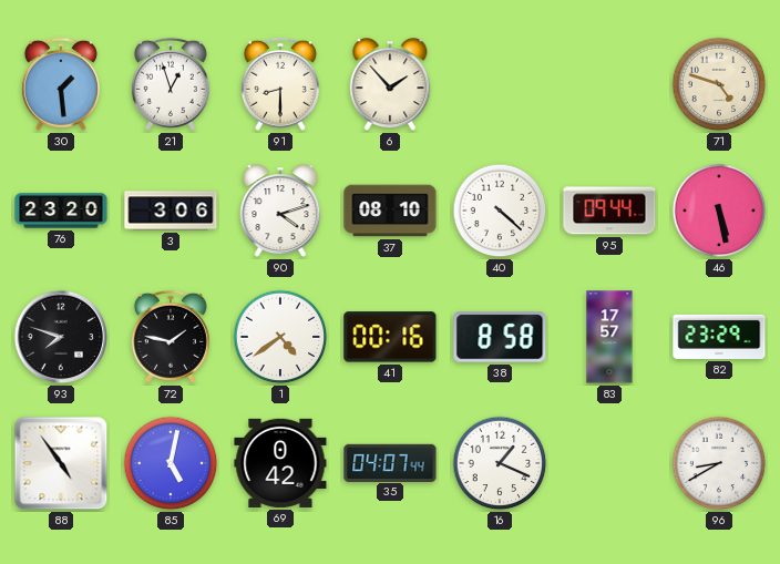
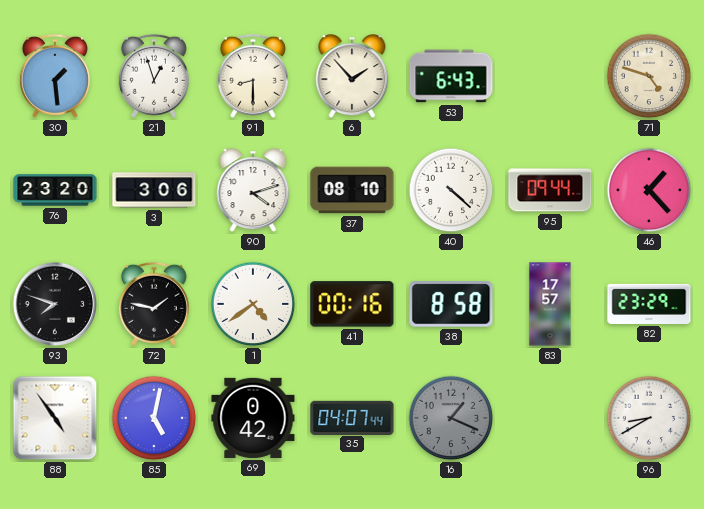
53: none -> 6:43
46: 5:28 -> 1:23
16 dial: white -> grey
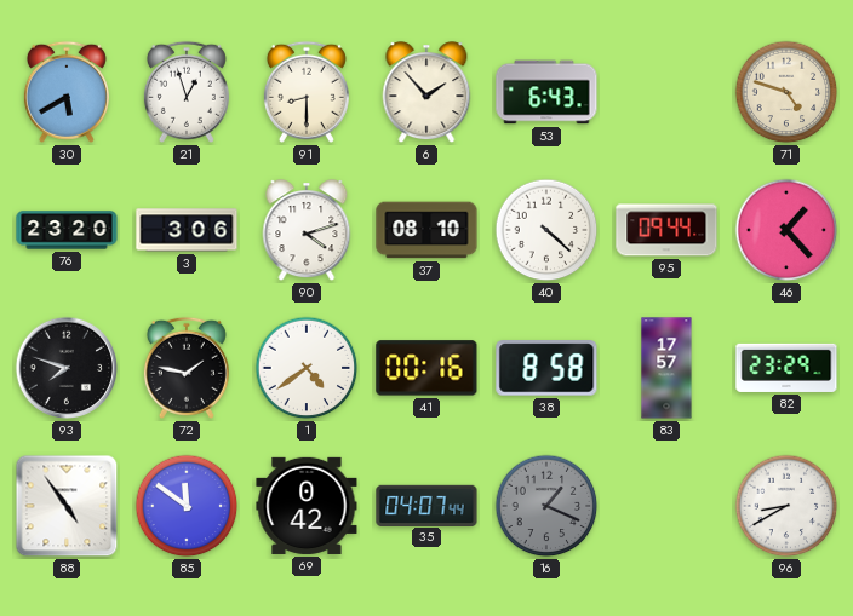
30: 1:29 -> 5:40
85: 5:02 -> 11:51
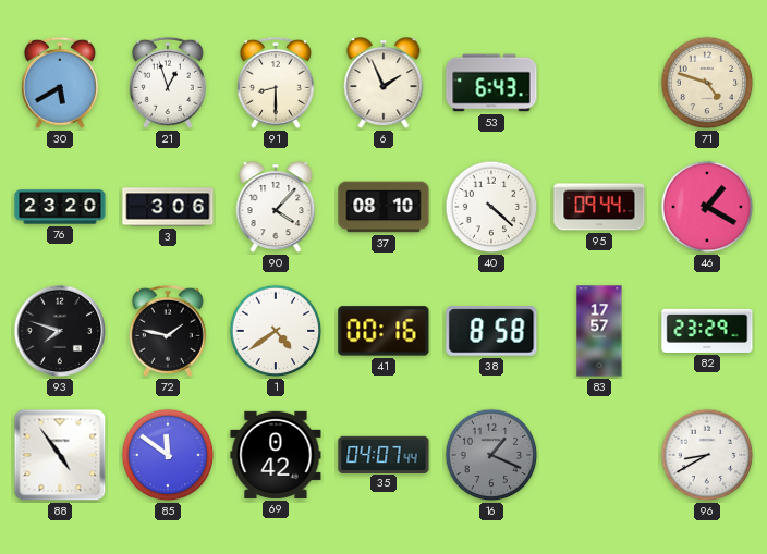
6: 1:53 -> 1:56
90: 4:12 -> 4:07
46: 1:23 -> 1:20
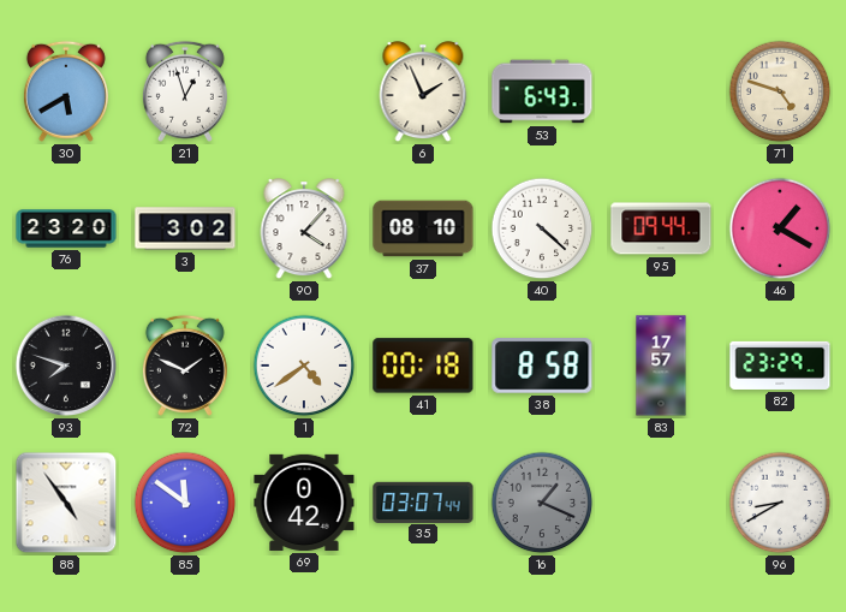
91: 8:30 -> none
3: 3:06 -> 3:02
72: 1:47 -> 1:49
41: 00:16 -> 00:18
35: 04:07 -> 03:07
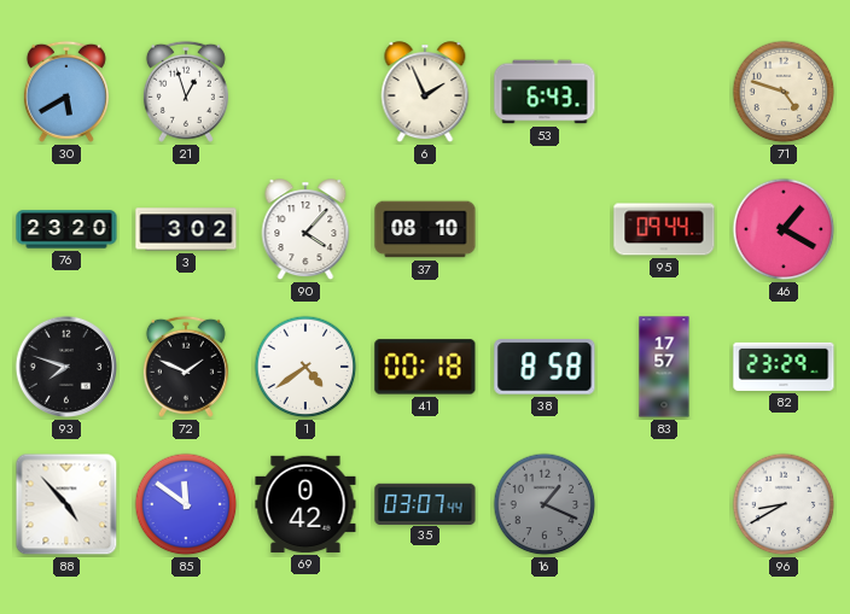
40: 4:22 -> none
88: 4:54 -> 4:53
